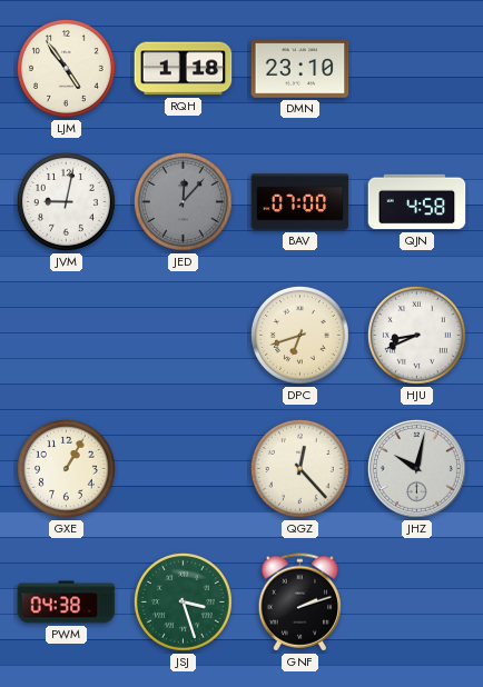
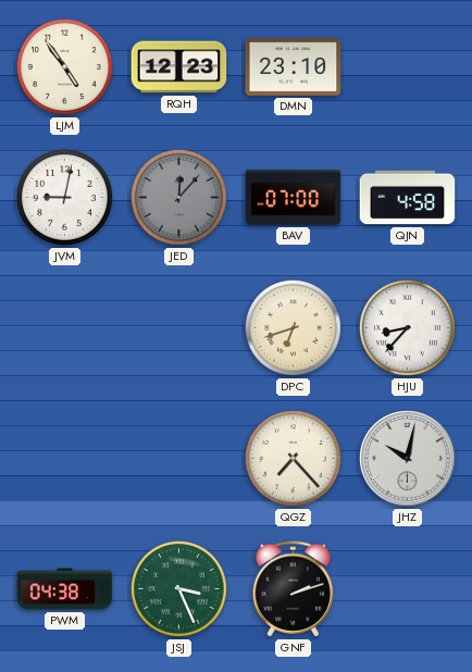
RQH: 1:18 -> 12:23
HJU: 8:41 -> 8:37
GXE: 1:05 -> none
QGZ: 12:23 -> 7:23
JSJ: 3:27 -> 3:26
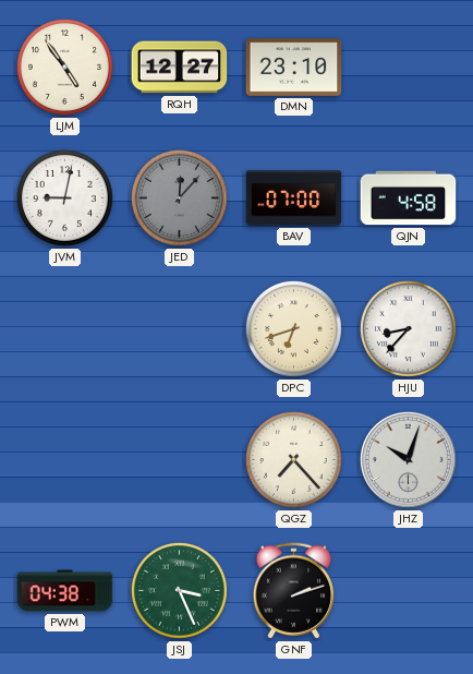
RQH: 12:23 -> 12:27
JHZ: 10:02 -> 10:03
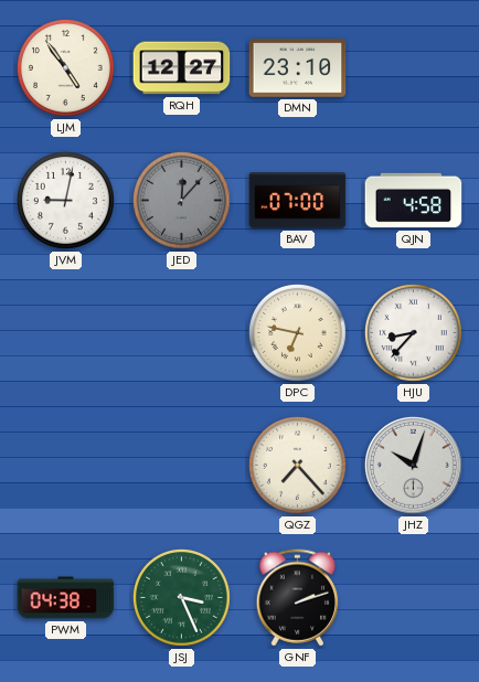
DPC: 6:42 -> 6:47
